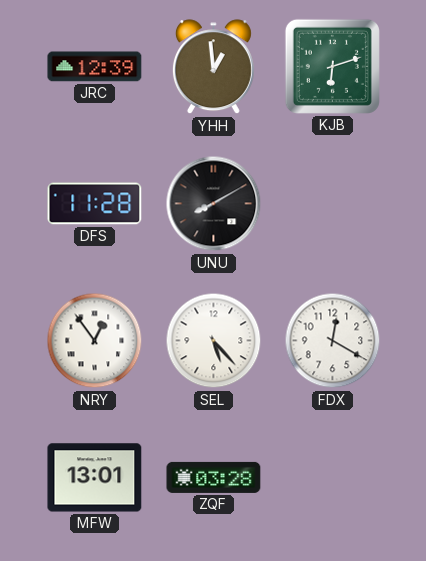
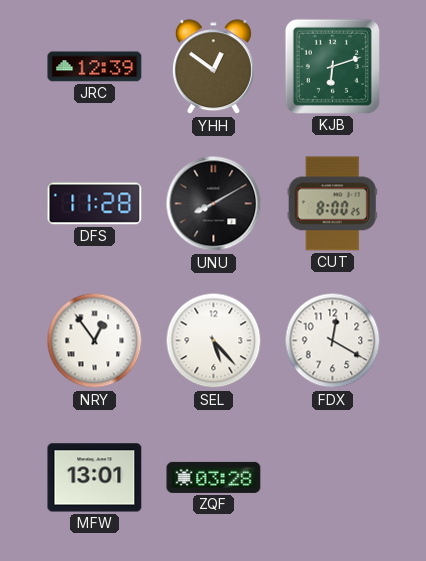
YHH: 12:59 -> 12:51
CUT: none -> 8:00
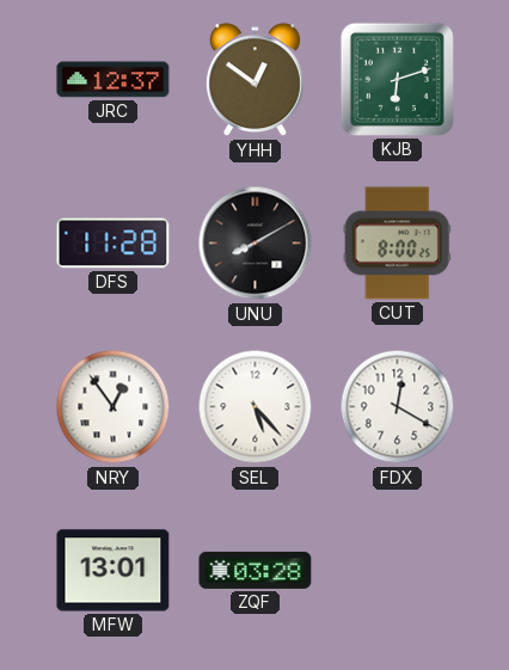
JRC: 12:39 -> 12:37
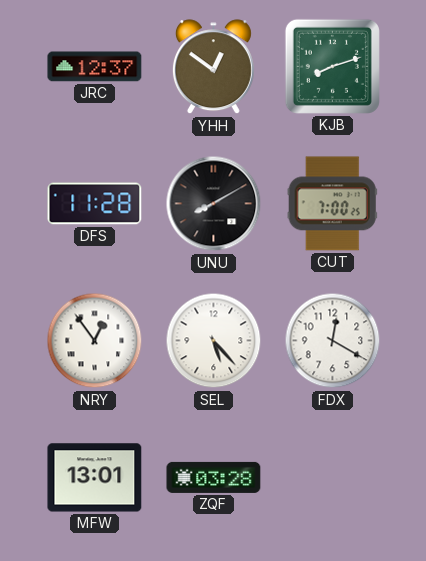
KJB: 6:12 -> 8:12
CUT: 8:00 -> 7:00
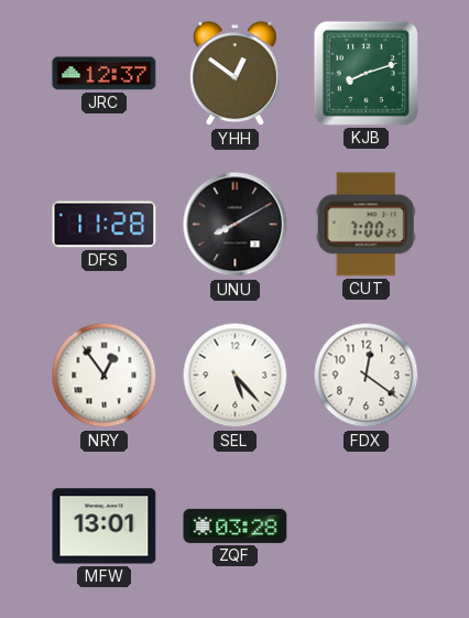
FDX: 12:20 -> 12:21
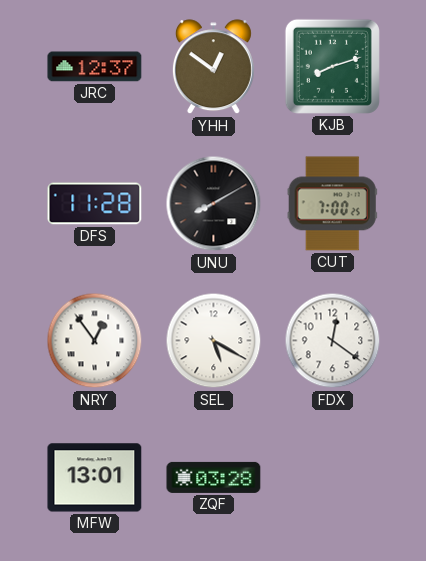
SEL: 5:23 -> 5:20
